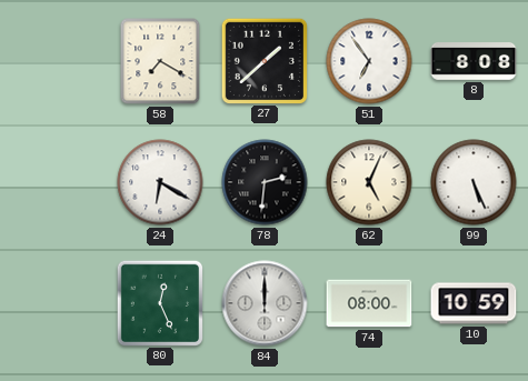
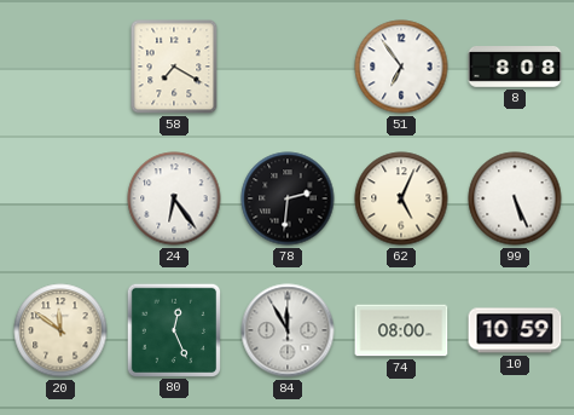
27: 1:38 -> none
24: 6:20 -> 6:24
20: none -> 11:51
84: 12:00 -> 11:55
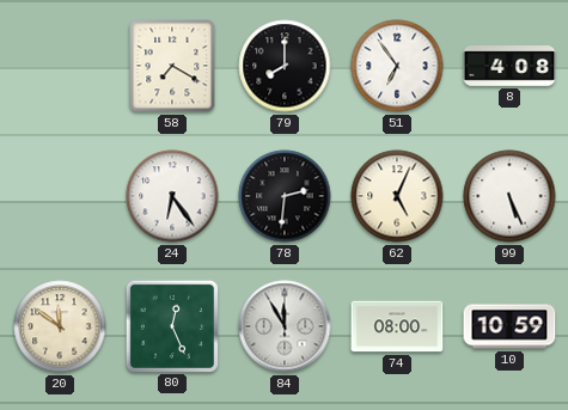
79: none -> 8:00
8: 8:08 -> 4:08
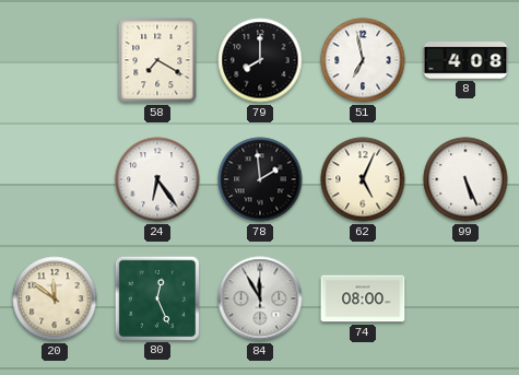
51: 6:54 -> 6:58
78: 2:31 -> 1:59
10: 10:59 -> none
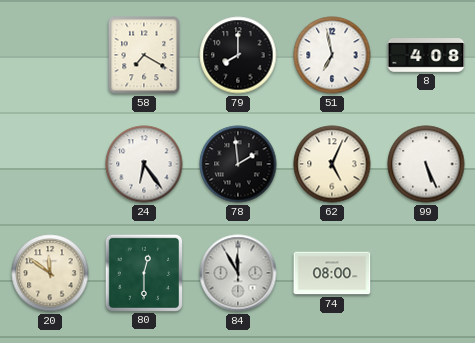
80: 12:26 -> 12:30
